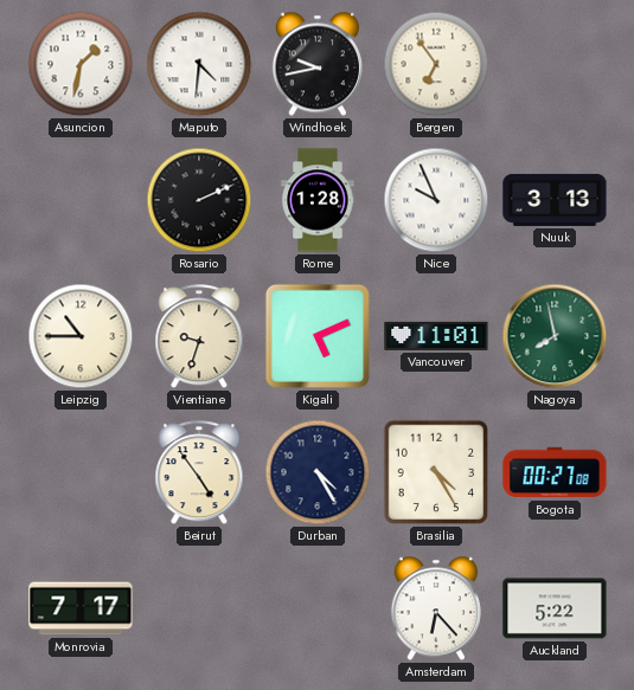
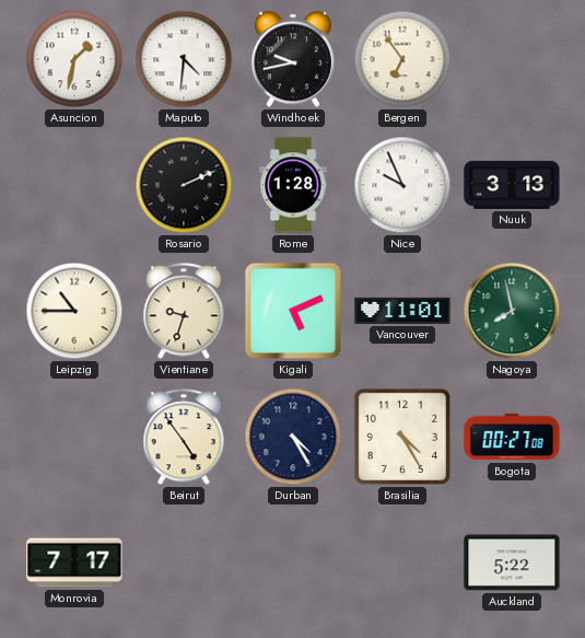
Amsterdam: 6:23 -> none
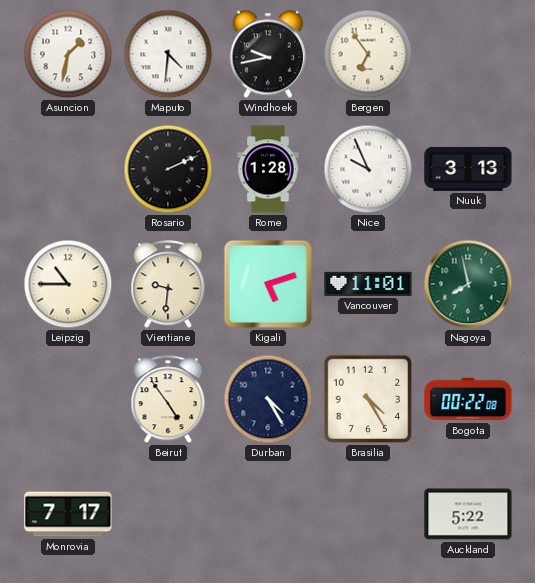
Vientiane: 9:33 -> 9:31
Kigali: 5:11 -> 5:12
Bogota: 00:27 -> 00:22
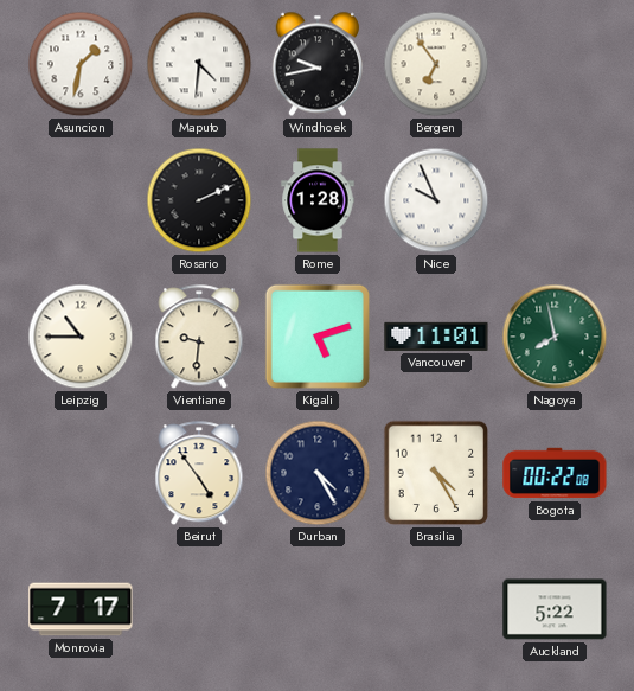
Nuuk: 3:13 -> none
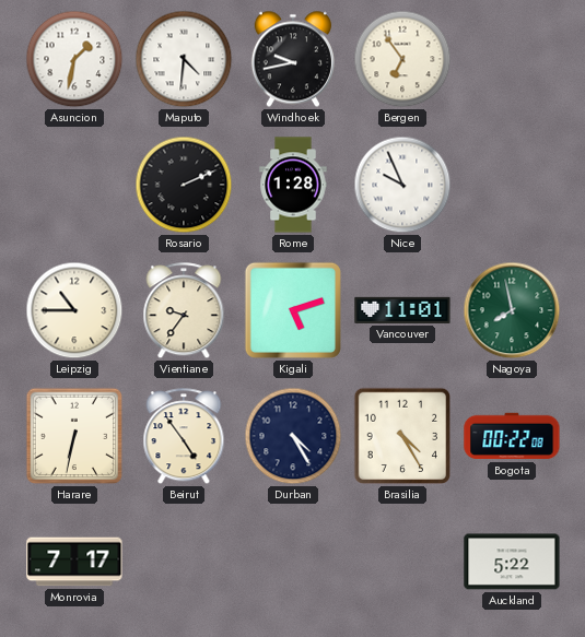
Vientiane: 9:31 -> 9:36
Harare: none -> 6:32
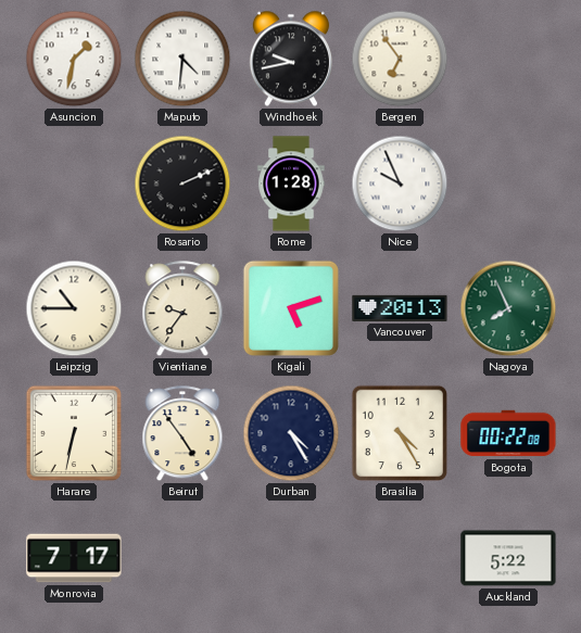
Vancouver: 11:01 -> 20:13
Nagoya: 7:58 -> 7:56
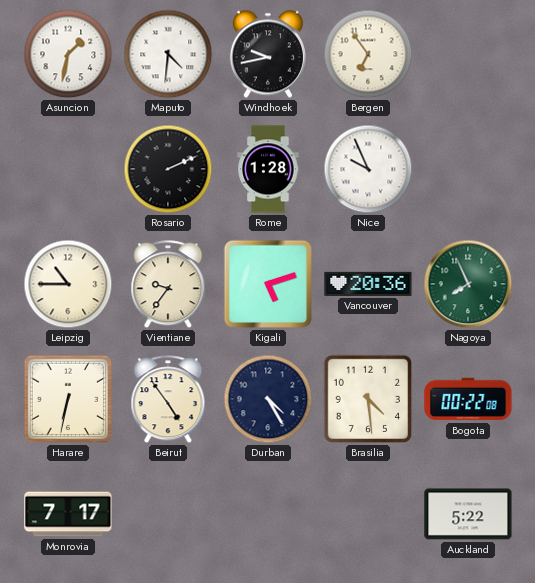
Vancouver: 20:13 -> 20:36
Brasilia: 4:25 -> 4:29
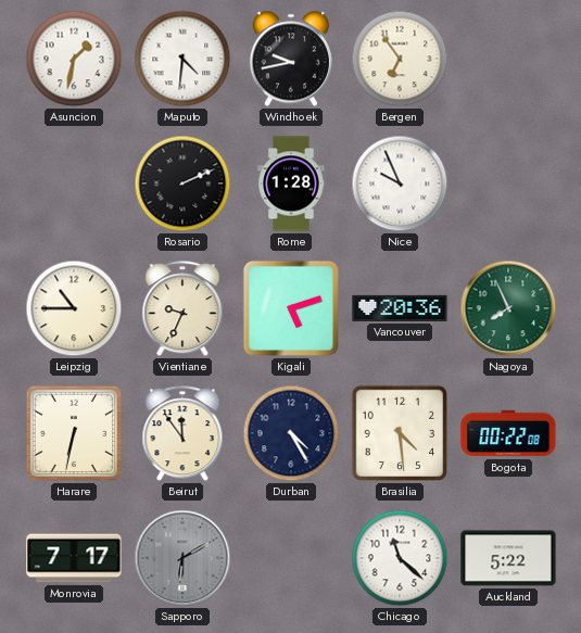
Vientiane: 9:36 -> 9:34
Beirut: 4:54 -> 11:54
Sapporo: none -> 6:10
Chicago: none -> 11:22
